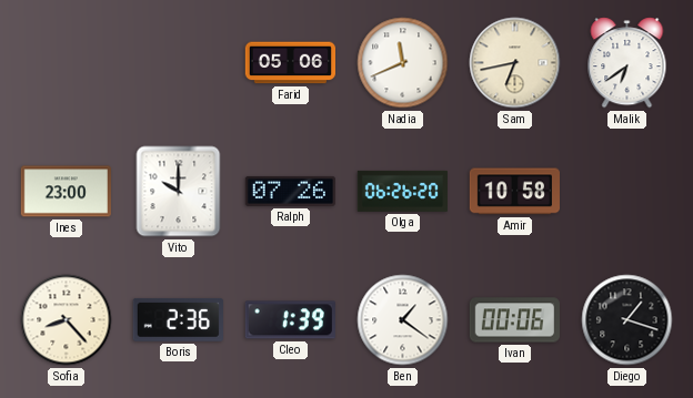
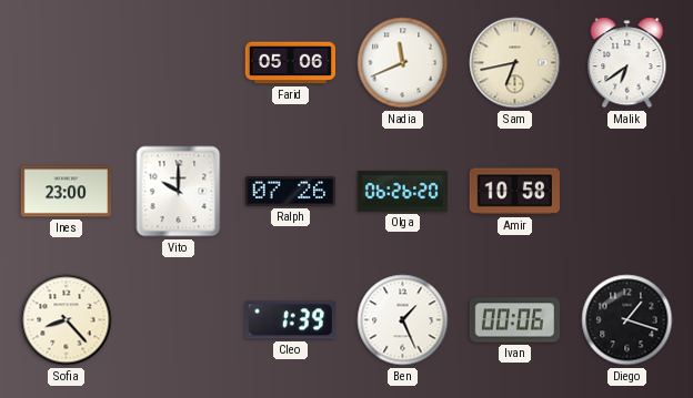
Boris: 2:36 -> none
Ben: 1:21 -> 1:26
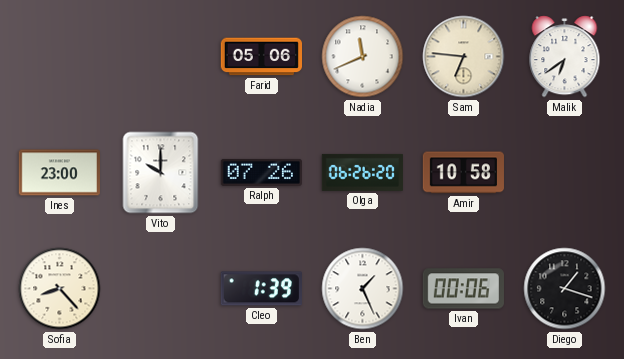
Sam: 6:43 -> 6:46
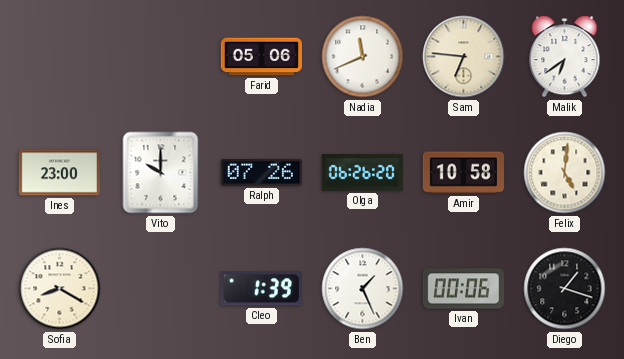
Felix: none -> 5:01
Sofia: 8:23 -> 8:20
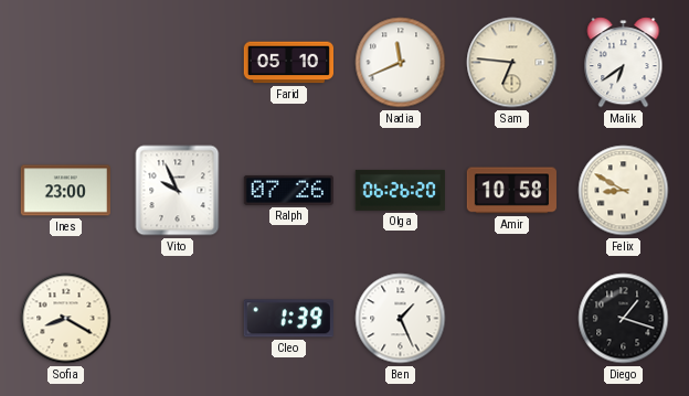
Farid: 05:06 -> 05:10
Vito: 10:00 -> 9:56
Felix: 5:01 -> 8:50
Ivan: 00:06 -> none
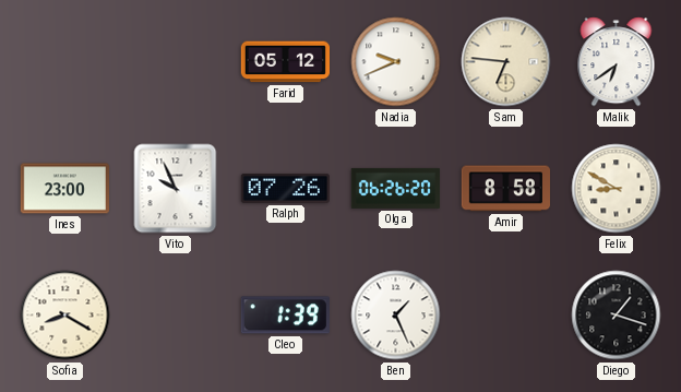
Farid: 05:10 -> 05:12
Nadia: 11:41 -> 9:41
Amir: 10:58 -> 8:58
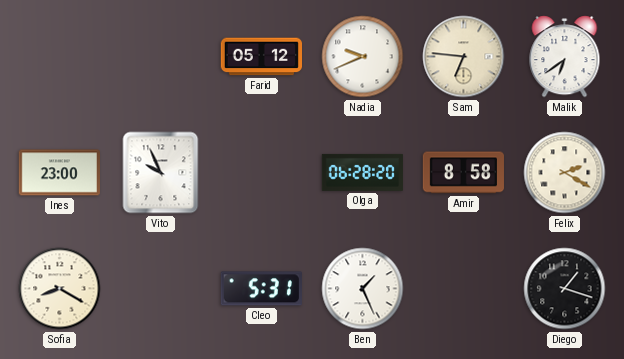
Ralph: 07:26 -> none
Olga: 06:26 -> 06:28
Felix: 8:50 -> 2:20
Cleo: 1:39 -> 5:31
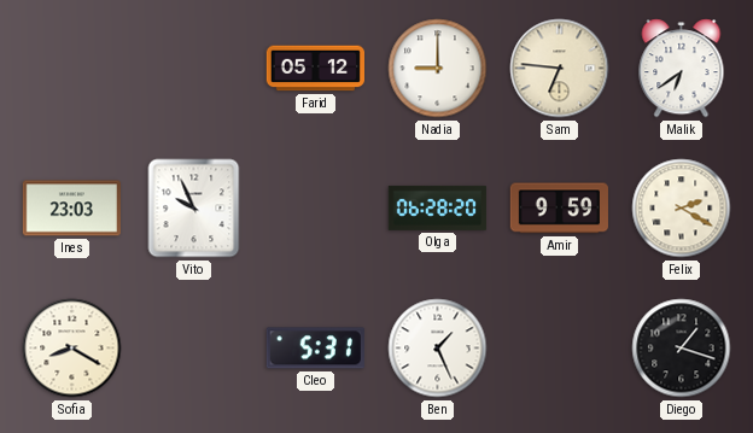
Nadia: 9:41 -> 9:00
Ines: 23:00 -> 23:03
Amir: 8:58 -> 9:59
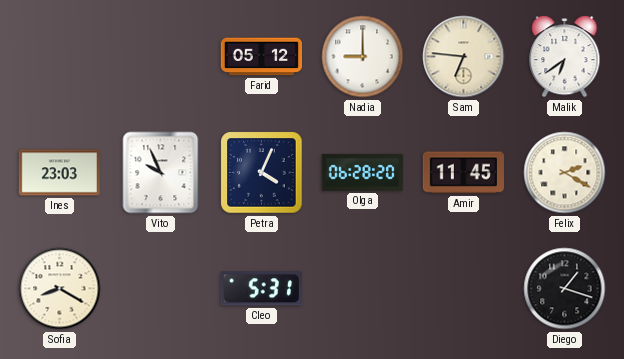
Petra: none -> 4:04
Amir: 9:59 -> 11:45
Ben: 1:26 -> none
